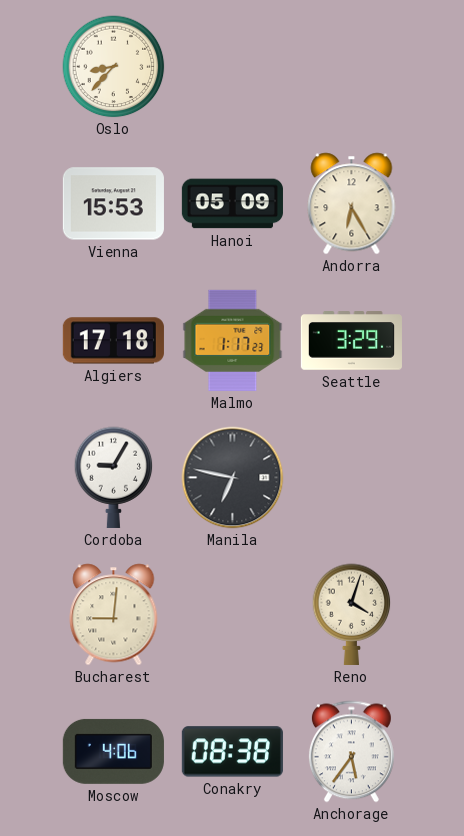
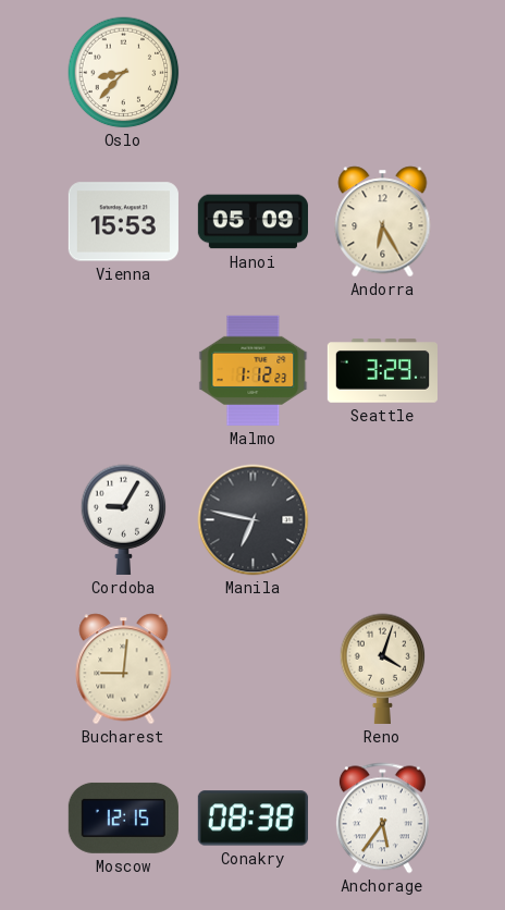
Algiers: 17:18 -> none
Malmo: 1:17 -> 1:12
Moscow: 4:06 -> 12:15
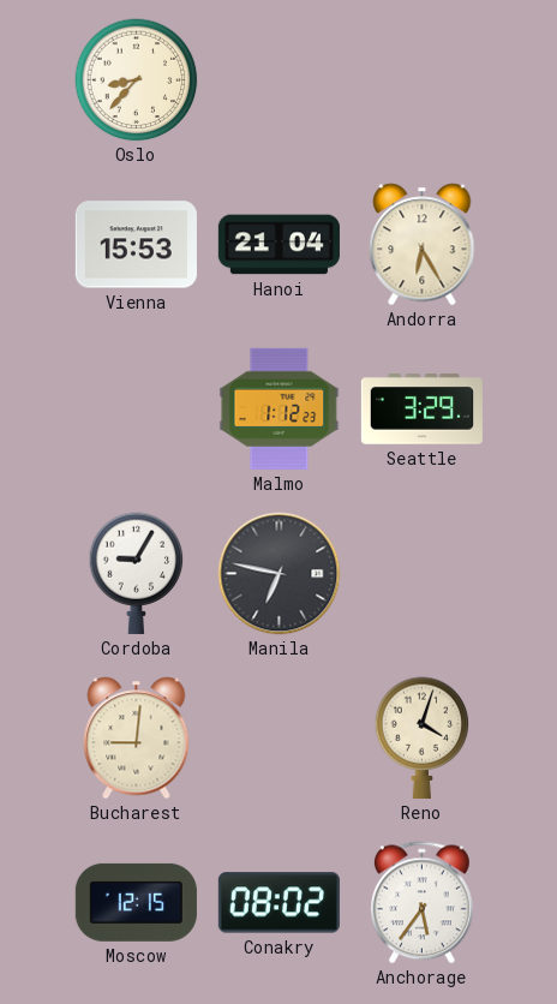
Hanoi: 05:09 -> 21:04
Conakry: 08:38 -> 08:02
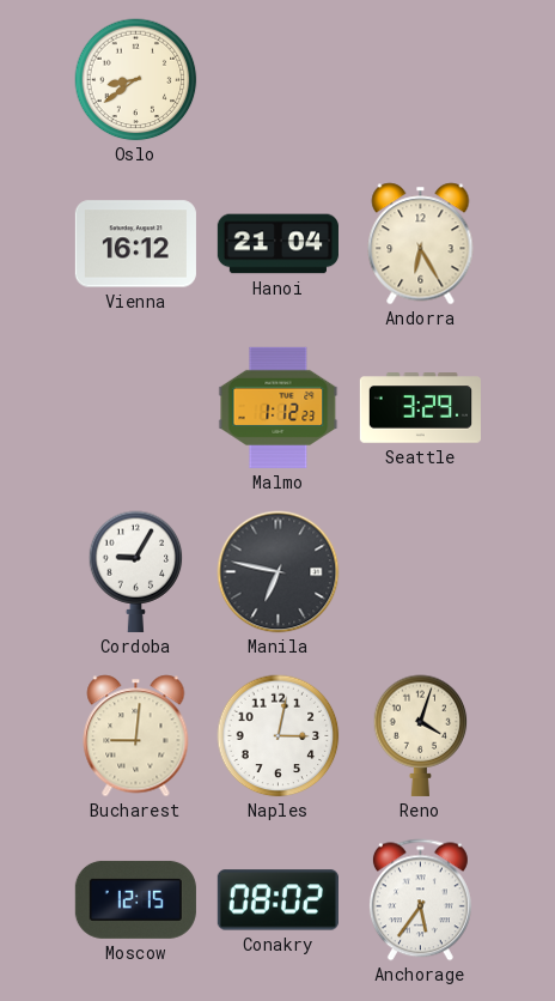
Oslo: 8:37 -> 8:39
Vienna: 15:53 -> 16:12
Naples: none -> 3:02
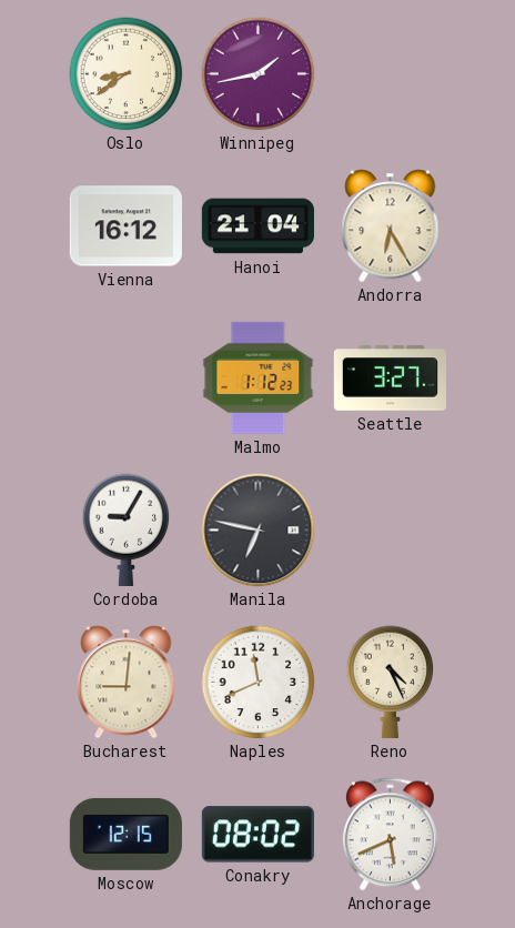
Winnipeg: none -> 1:43
Seattle: 3:29 -> 3:27
Naples: 3:02 -> 11:41
Reno: 4:03 -> 4:26
Anchorage: 5:36 -> 5:41
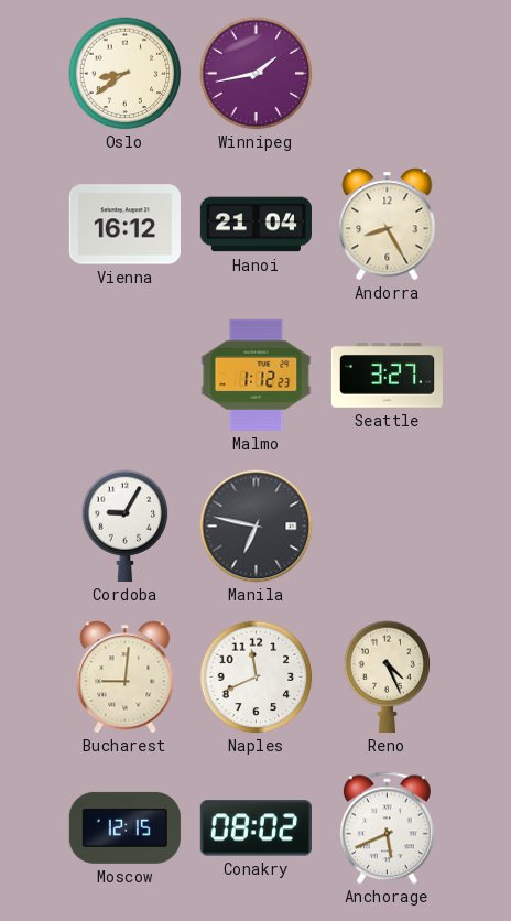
Andorra: 6:25 -> 8:25
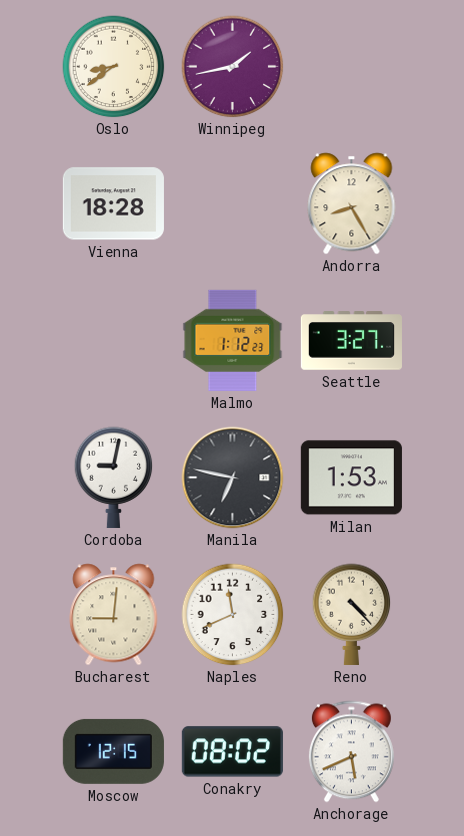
Vienna: 16:12 -> 18:28
Hanoi: 21:04 -> none
Cordoba: 9:05 -> 9:02
Milan: none -> 1:53
Reno: 4:26 -> 4:23
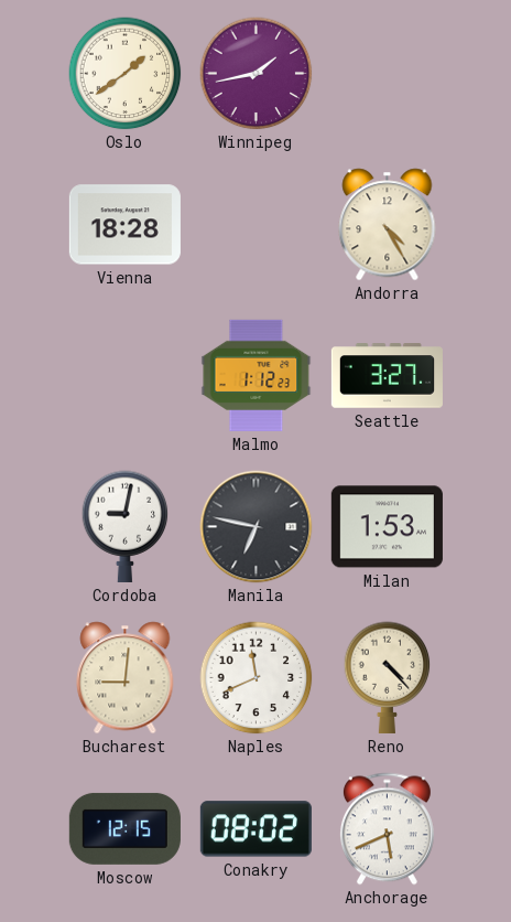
Oslo: 8:39 -> 1:39
Andorra: 8:25 -> 4:25
